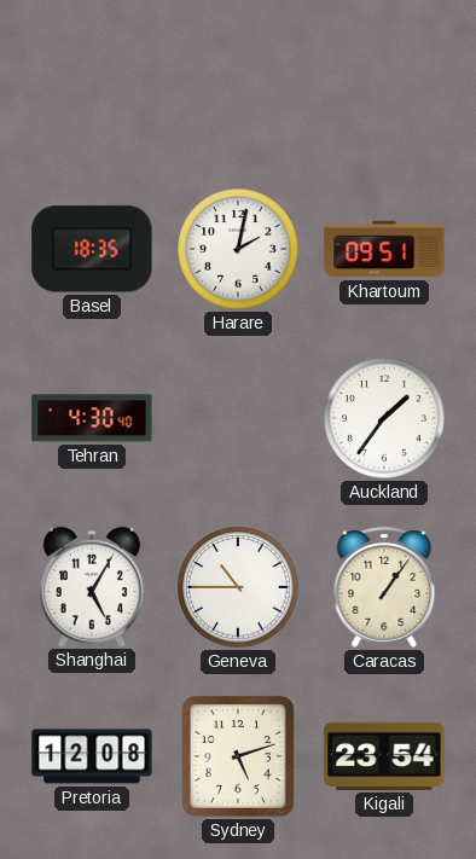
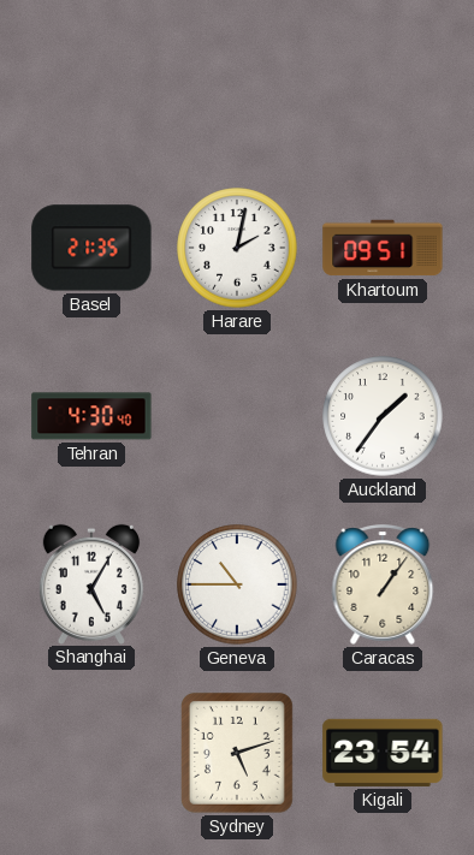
Basel: 18:35 -> 21:35
Pretoria: 12:08 -> none
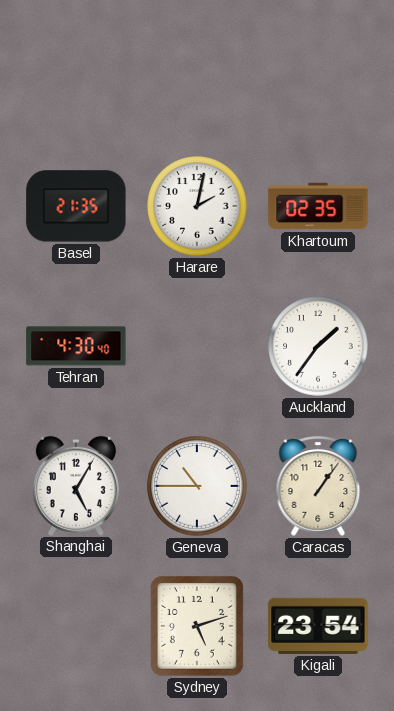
Khartoum: 09:51 -> 02:35
